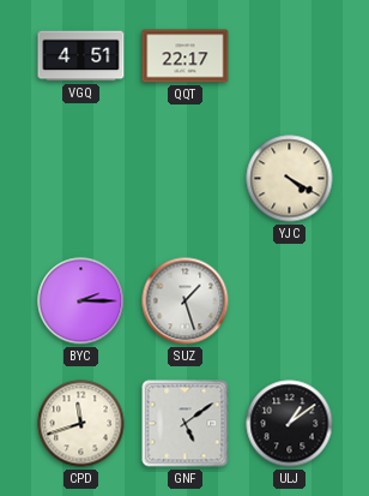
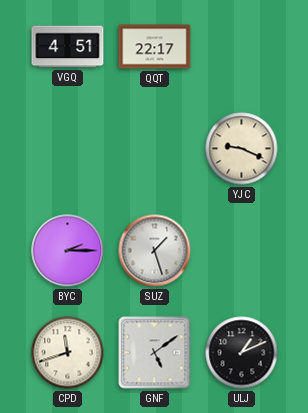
YJC: 4:20 -> 9:19
ULJ: 1:09 -> 1:11
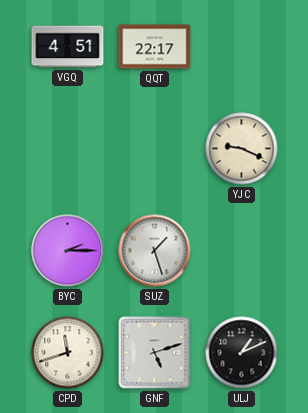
GNF: 5:09 -> 5:12
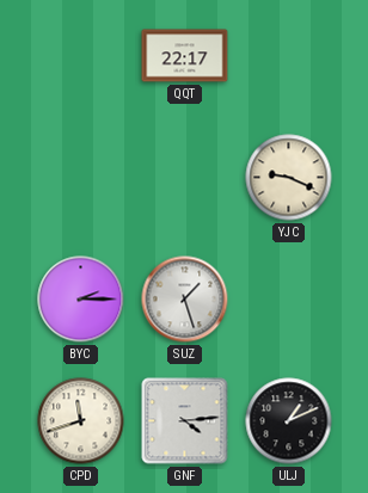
VGQ: 4:51 -> none
GNF: 5:12 -> 4:14
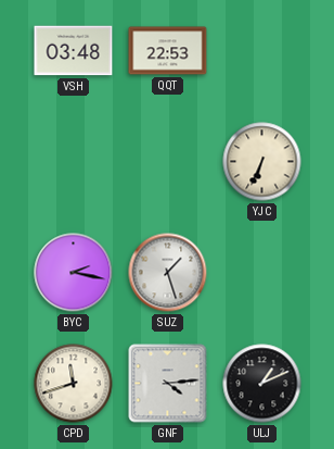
VSH: none -> 03:48
QQT: 22:17 -> 22:53
YJC: 9:19 -> 6:34
BYC: 2:15 -> 2:17
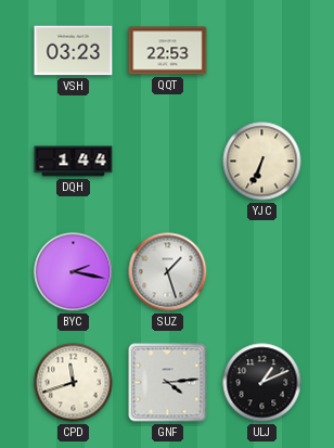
VSH: 03:48 -> 03:23
DQH: none -> 1:44
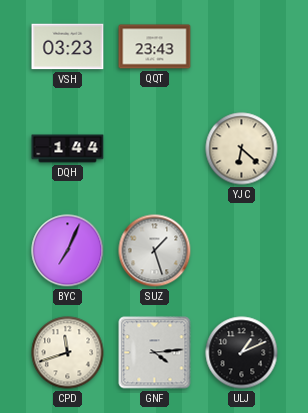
QQT: 22:53 -> 23:43
YJC: 6:34 -> 6:22
BYC: 2:17 -> 7:04
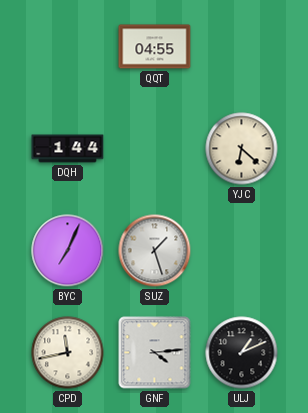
VSH: 03:23 -> none
QQT: 23:43 -> 04:55
CPD: 11:42 -> 11:43
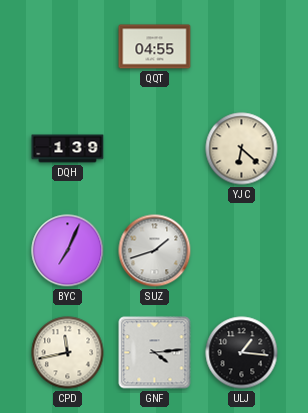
DQH: 1:44 -> 1:39
SUZ: 1:27 -> 1:42
ULJ: 1:11 -> 1:16
